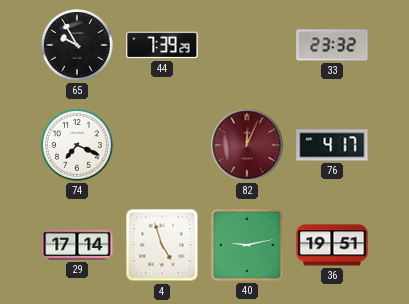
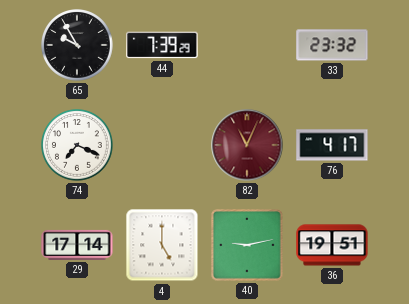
82: 12:04 -> 11:04
4: 4:57 -> 5:00
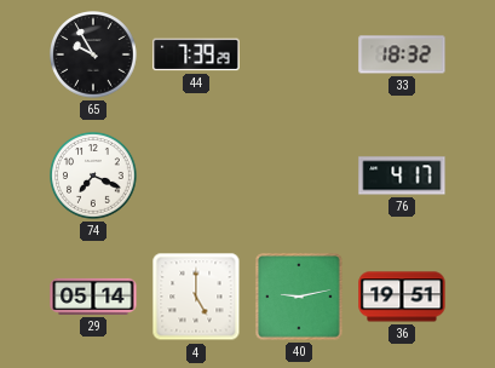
33: 23:32 -> 18:32
82: 11:04 -> none
29: 17:14 -> 05:14
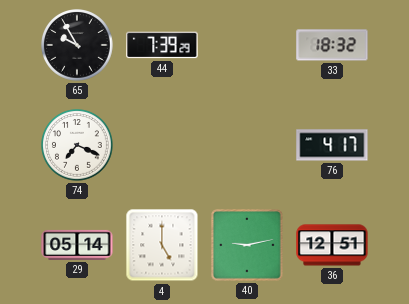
36: 19:51 -> 12:51
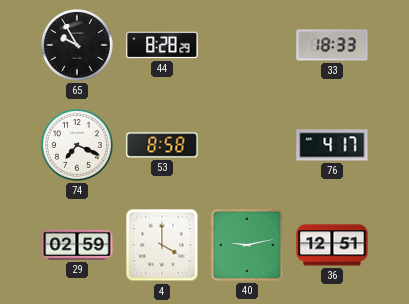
44: 7:39 -> 8:28
33: 18:32 -> 18:33
53: none -> 8:58
29: 05:14 -> 02:59
4: 5:00 -> 4:00
